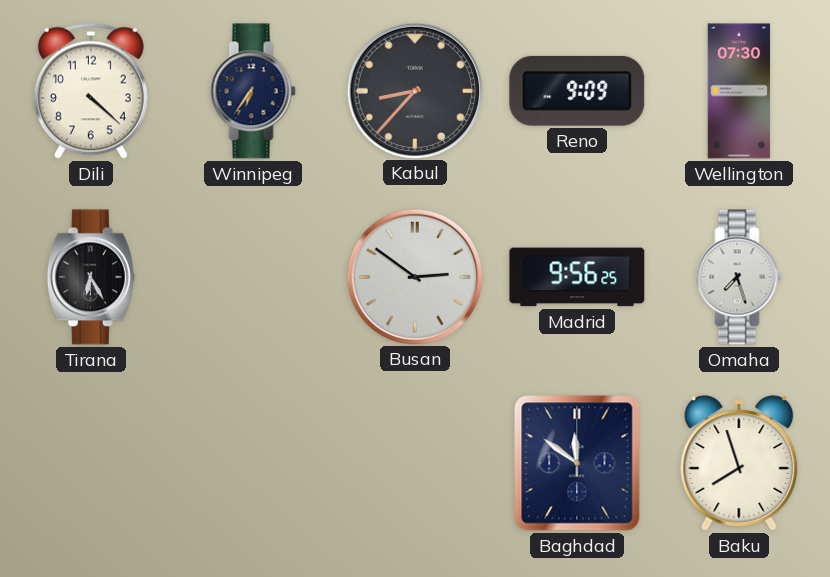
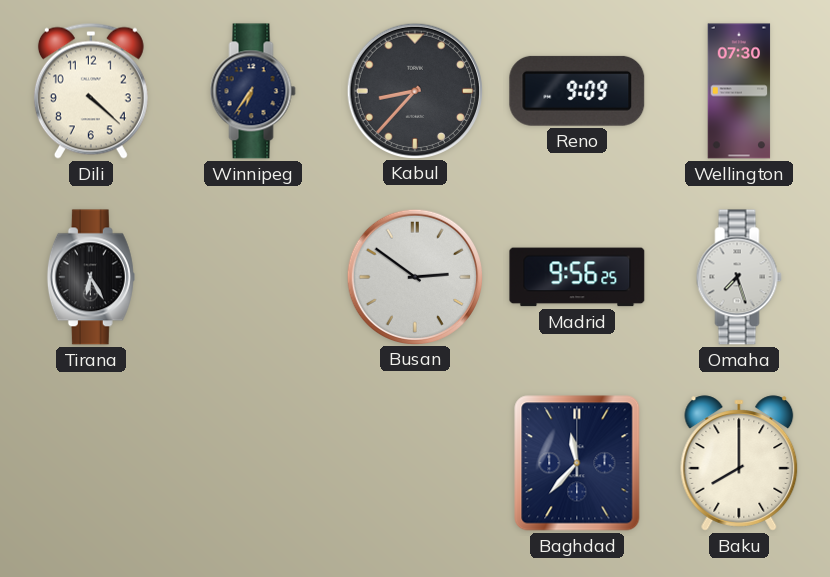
Baghdad: 11:51 -> 11:37
Baku: 7:57 -> 8:00
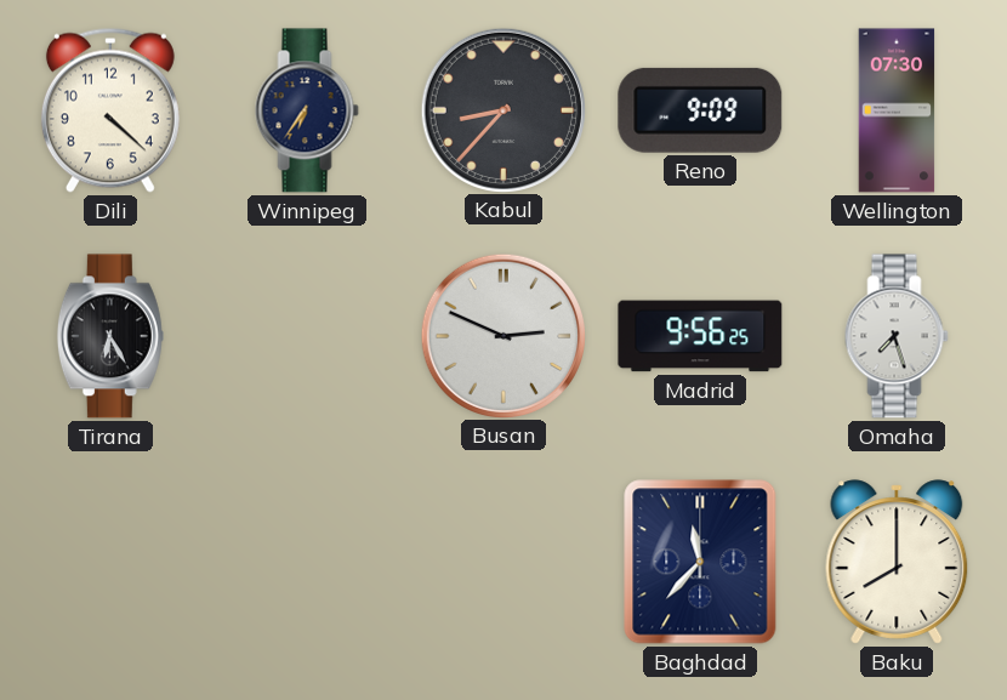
Busan: 2:51 -> 2:49
